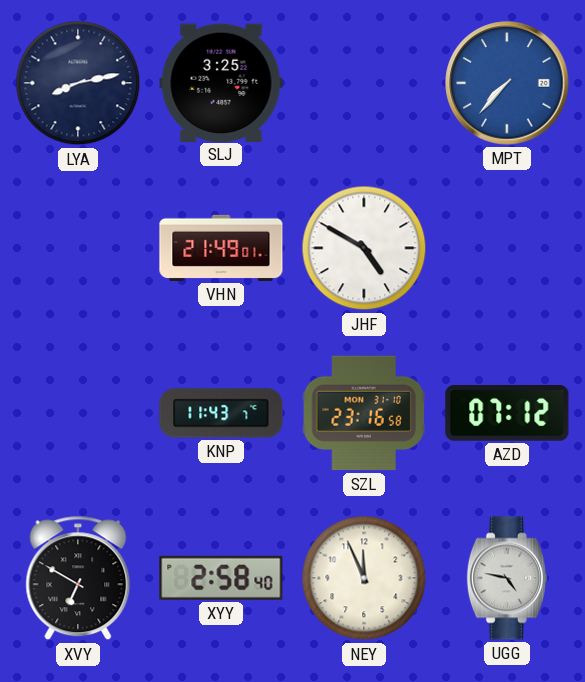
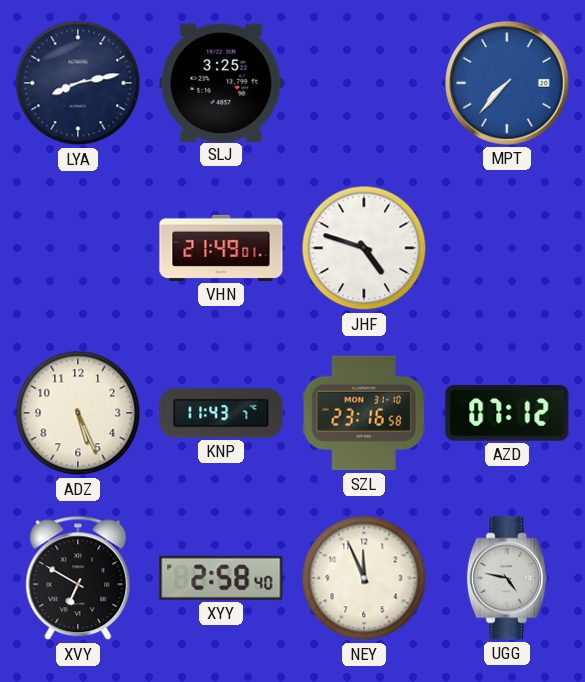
JHF: 4:50 -> 4:48
ADZ: none -> 5:26
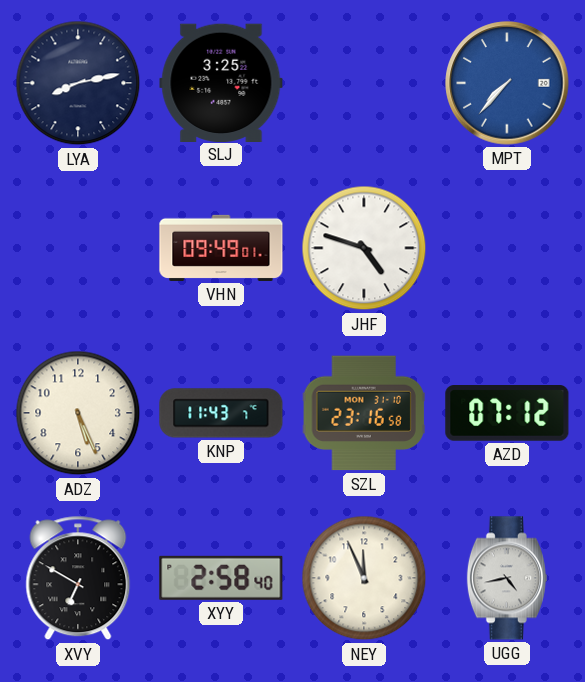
VHN: 21:49 -> 09:49
UGG: 4:47 -> 4:43
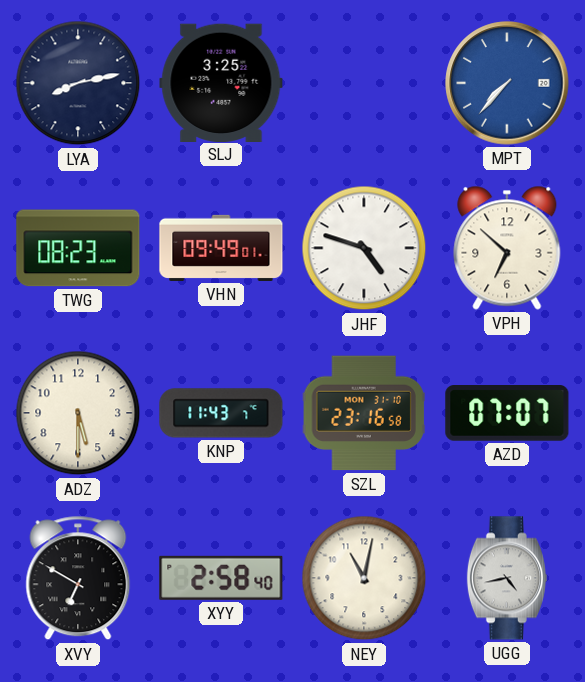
TWG: none -> 08:23
VPH: none -> 6:52
ADZ: 5:26 -> 5:30
AZD: 07:12 -> 07:07
NEY: 11:56 -> 11:02
